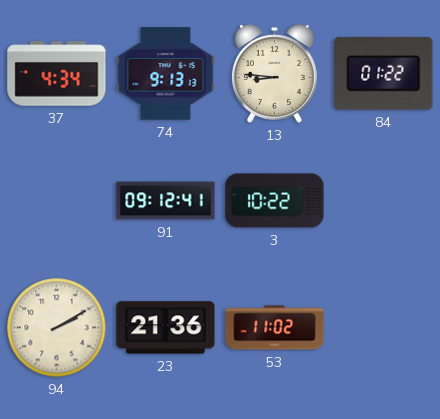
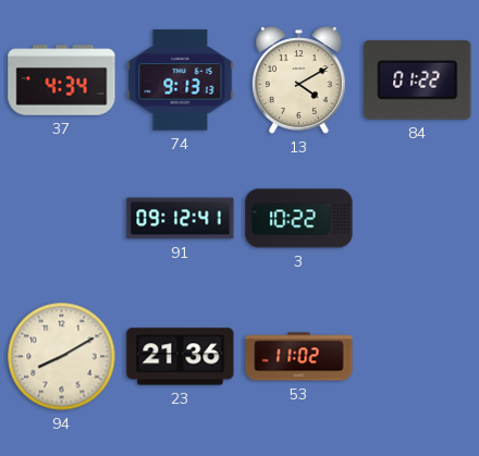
13: 8:46 -> 4:10
94: 2:10 -> 8:10
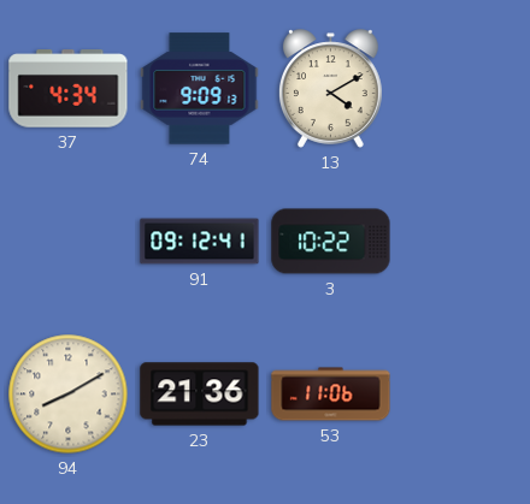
74: 9:13 -> 9:09
84: 01:22 -> none
53: 11:02 -> 11:06
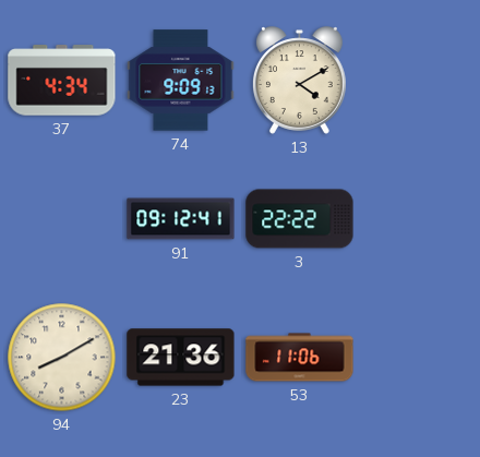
3: 10:22 -> 22:22
